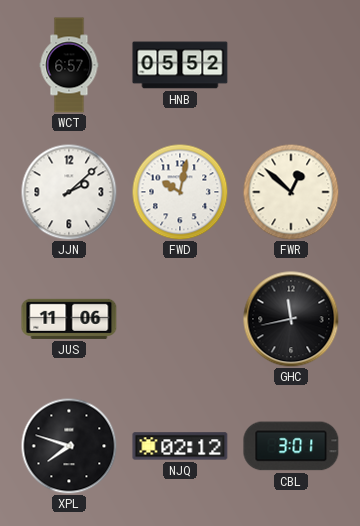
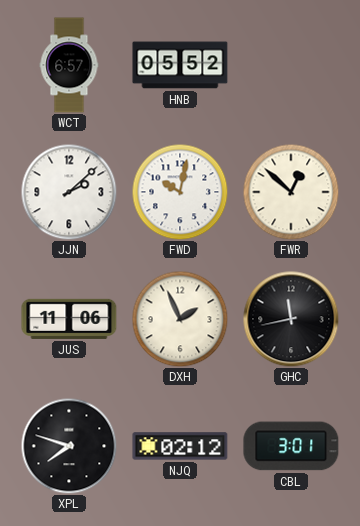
DXH: none -> 1:56
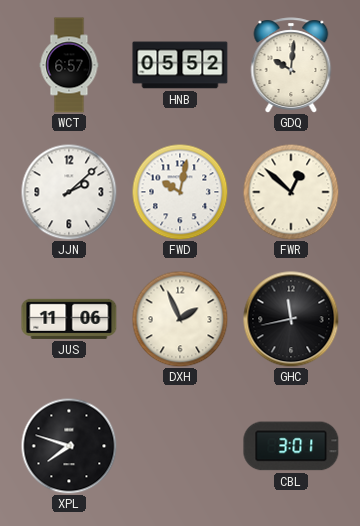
GDQ: none -> 10:01
NJQ: 02:12 -> none
